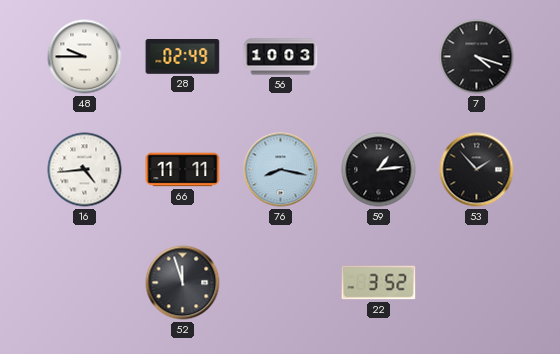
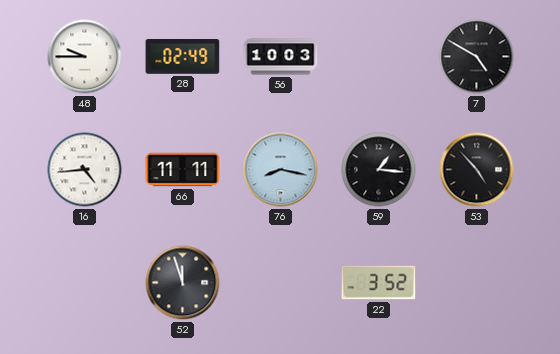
7: 4:18 -> 4:50
59: 1:14 -> 1:16
53: 1:53 -> 4:53
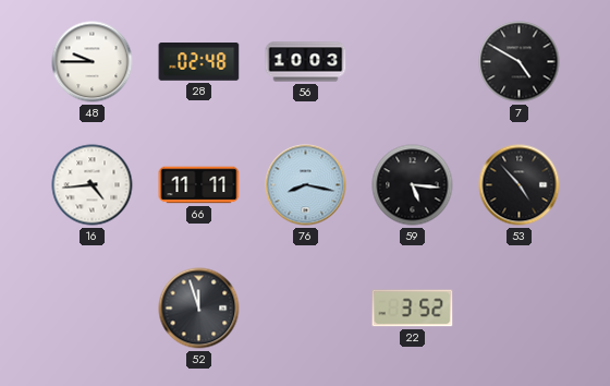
28: 02:49 -> 02:48
59: 1:16 -> 5:16
